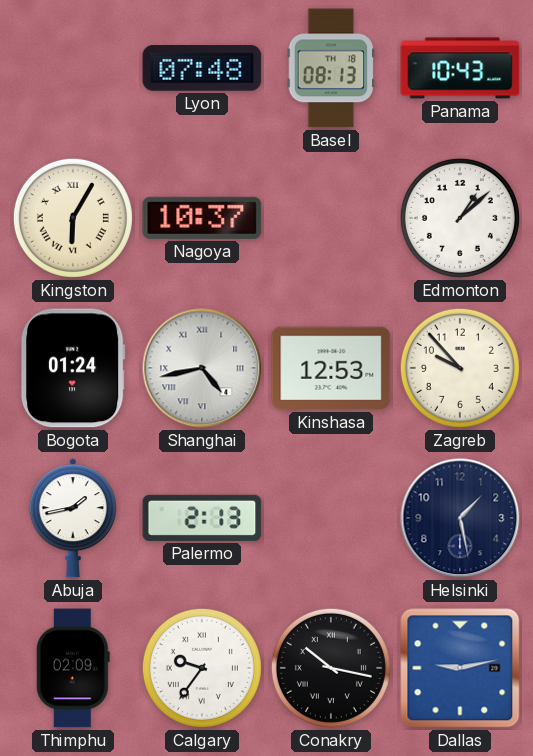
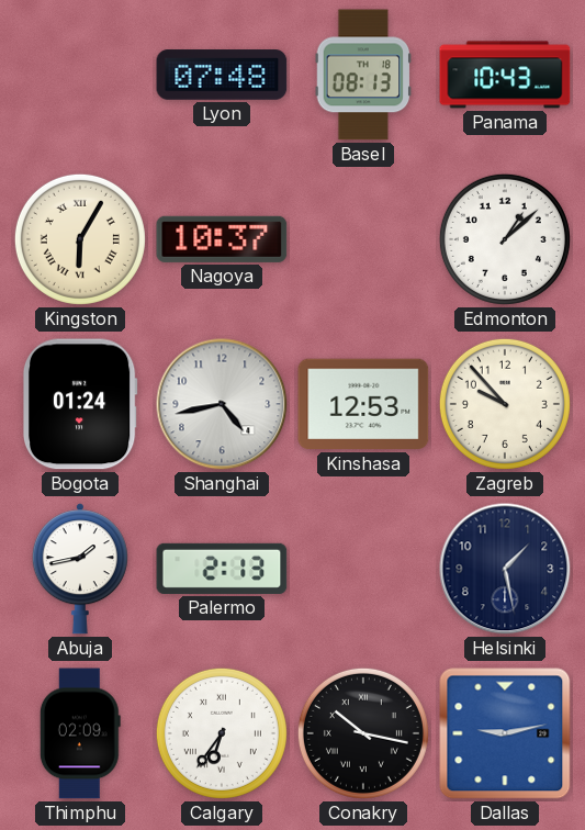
Shanghai numerals: Roman -> Arabic
Calgary: 9:36 -> 6:36
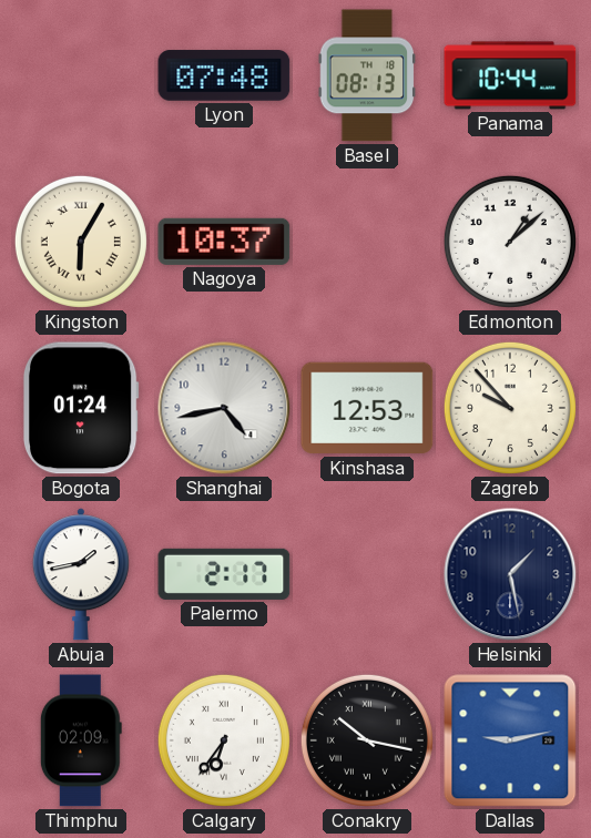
Panama: 10:43 -> 10:44
Palermo: 2:13 -> 2:17
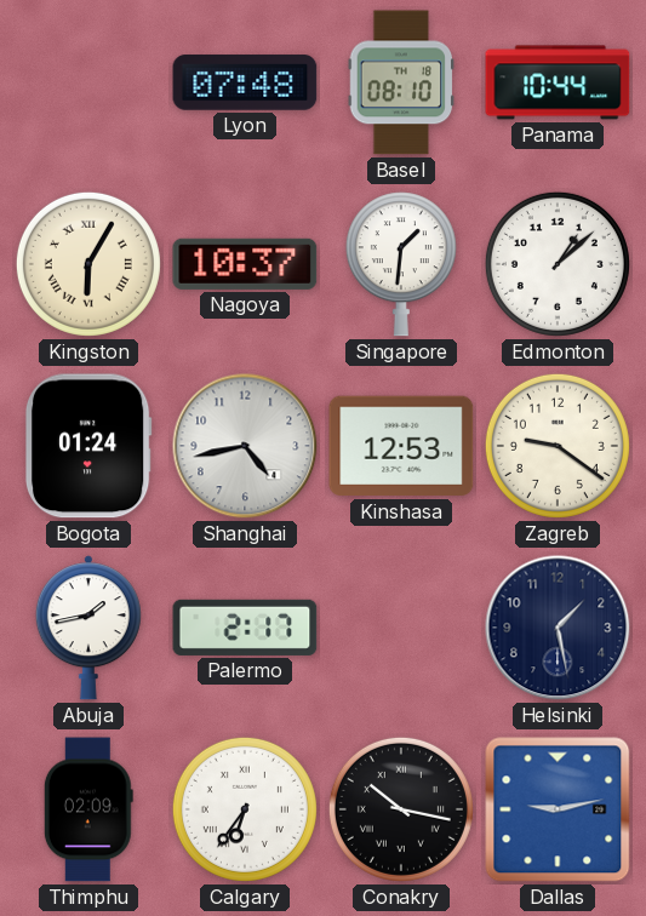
Basel: 08:13 -> 08:10
Singapore: none -> 1:31
Zagreb: 9:53 -> 9:21
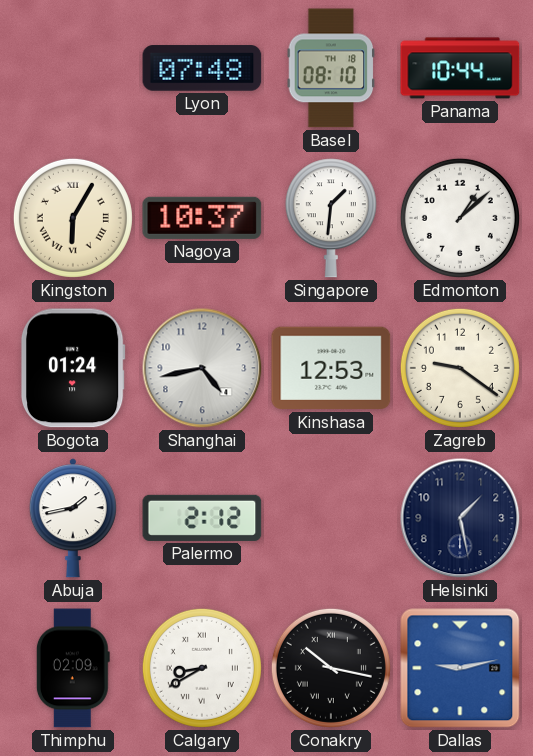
Palermo: 2:17 -> 2:12
Calgary: 6:36 -> 8:40
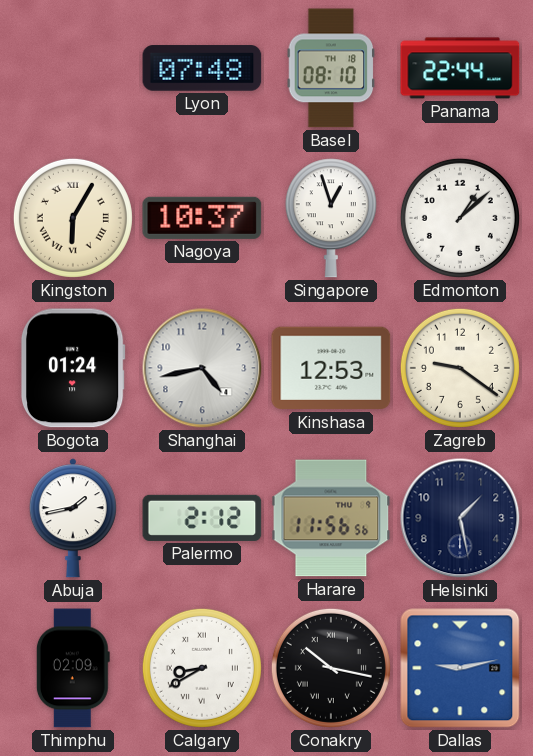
Panama: 10:44 -> 22:44
Singapore: 1:31 -> 12:57
Harare: none -> 11:56
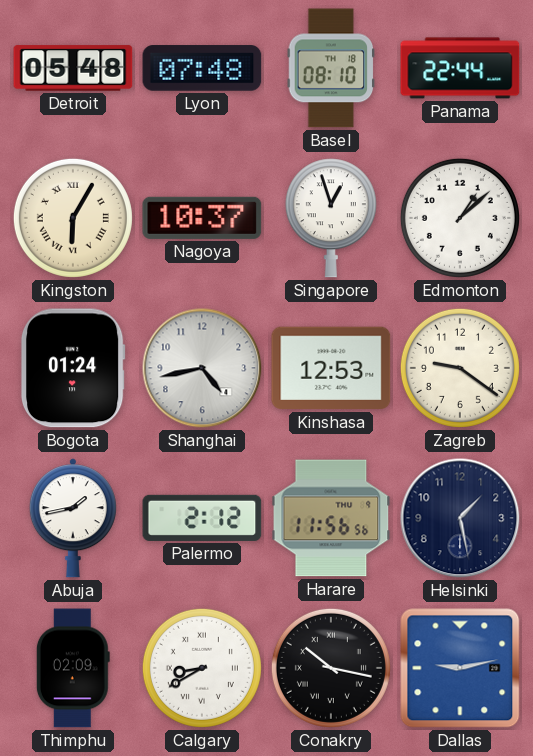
Detroit: none -> 05:48
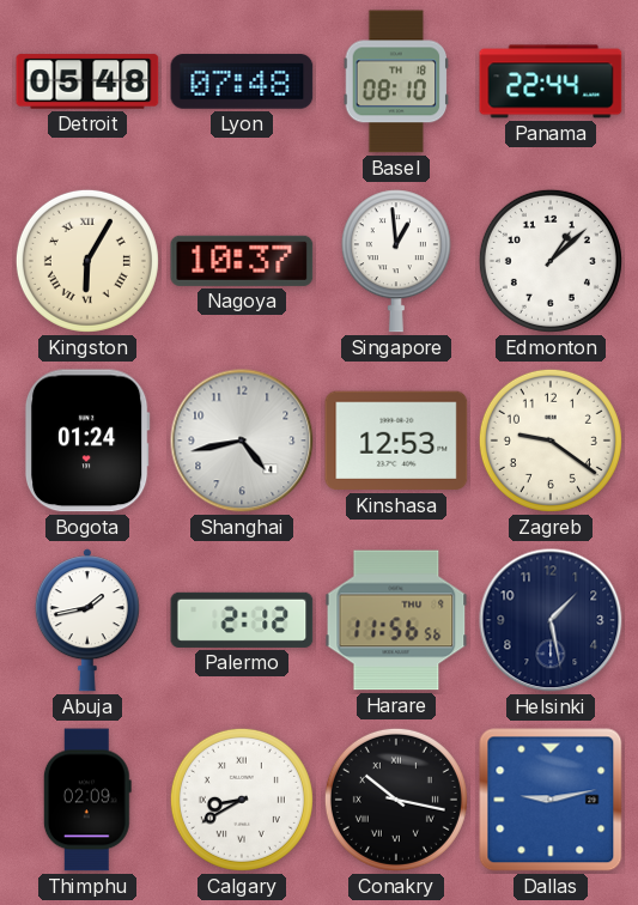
Singapore: 12:57 -> 12:59
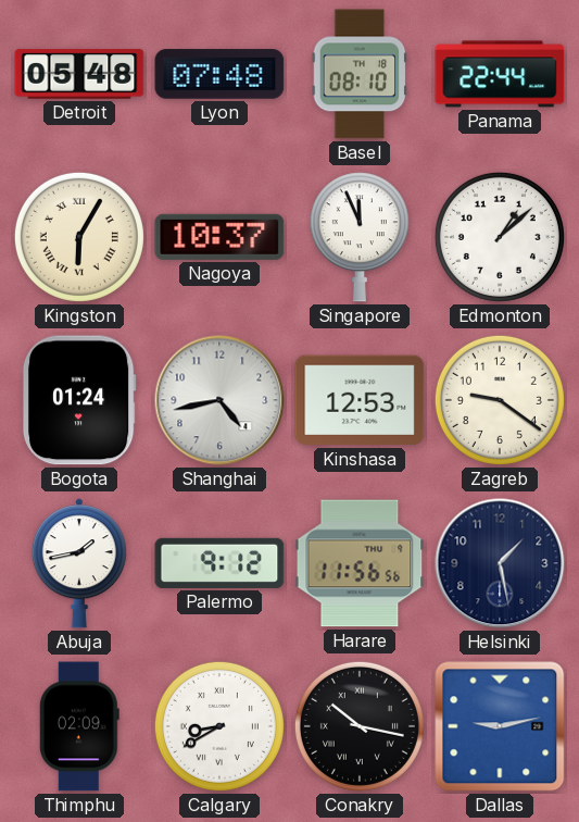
Singapore: 12:59 -> 11:56
Palermo: 2:12 -> 9:12
